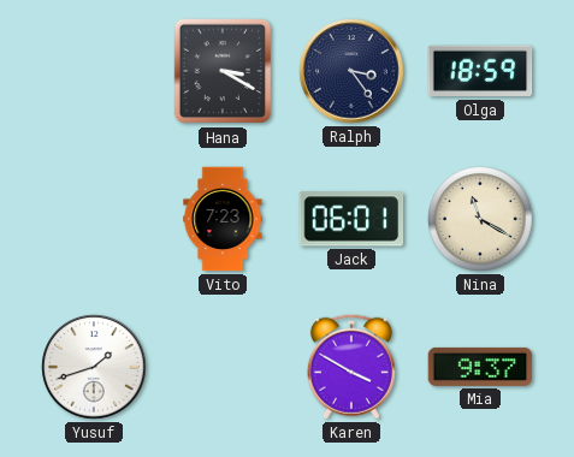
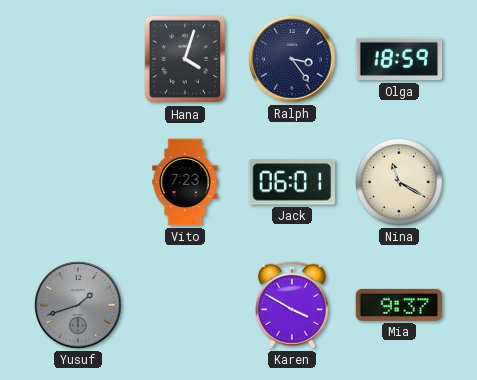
Hana: 3:20 -> 4:03
Yusuf dial: white -> grey
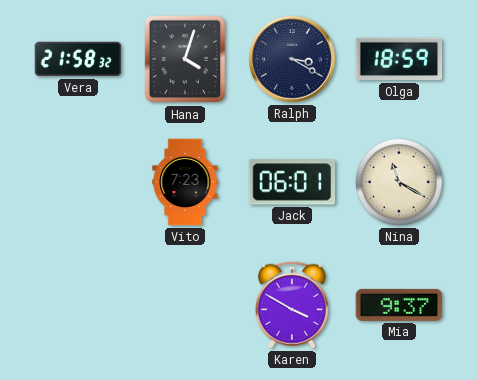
Vera: none -> 21:58
Ralph: 3:24 -> 3:20
Yusuf: 1:42 -> none
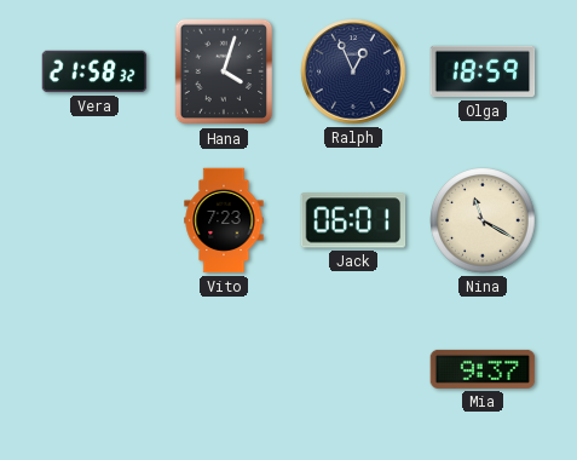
Ralph: 3:20 -> 12:56
Karen: 3:50 -> none
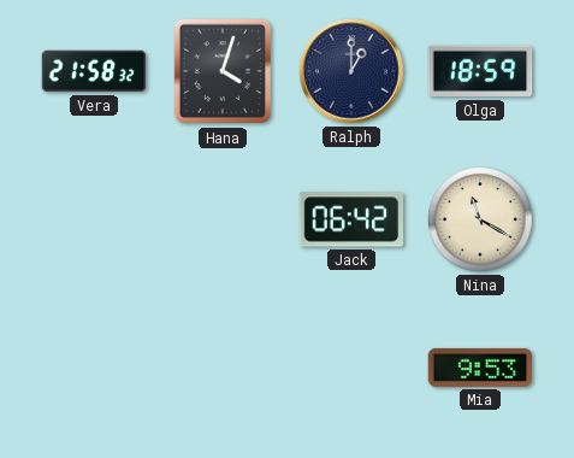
Ralph: 12:56 -> 1:00
Vito: 7:23 -> none
Jack: 06:01 -> 06:42
Mia: 9:37 -> 9:53
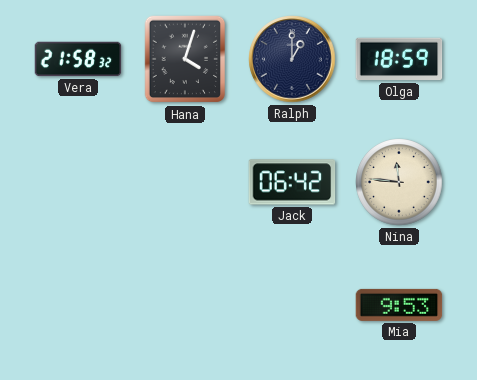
Nina: 11:20 -> 11:46
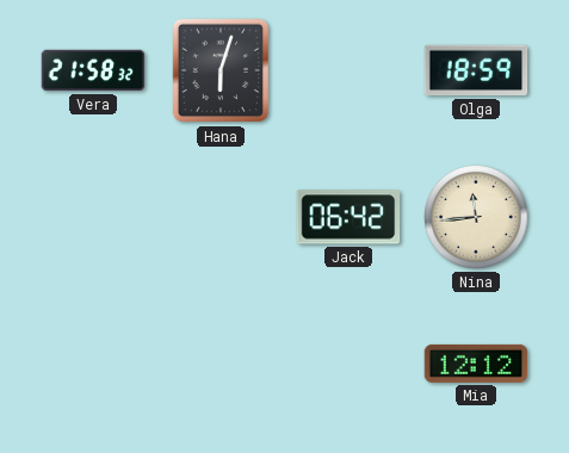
Hana: 4:03 -> 6:03
Ralph: 1:00 -> none
Nina: 11:46 -> 11:44
Mia: 9:53 -> 12:12
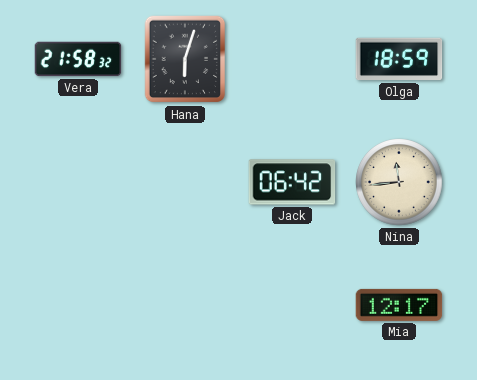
Mia: 12:12 -> 12:17
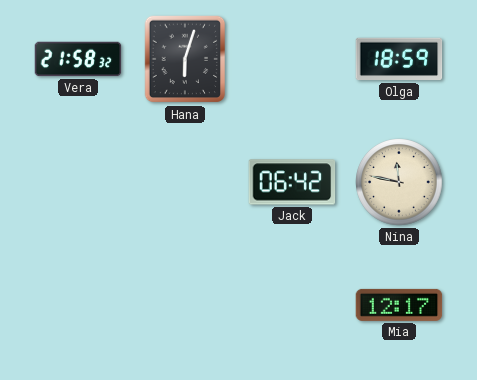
Nina: 11:44 -> 11:47
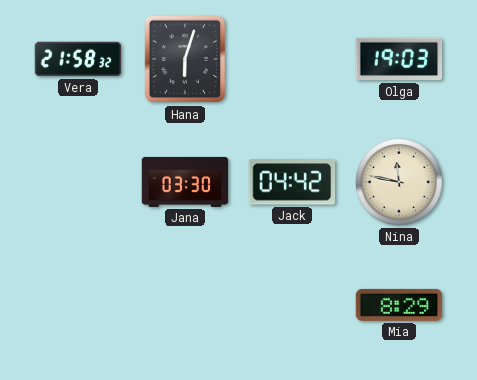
Olga: 18:59 -> 19:03
Jana: none -> 03:30
Jack: 06:42 -> 04:42
Mia: 12:17 -> 8:29
